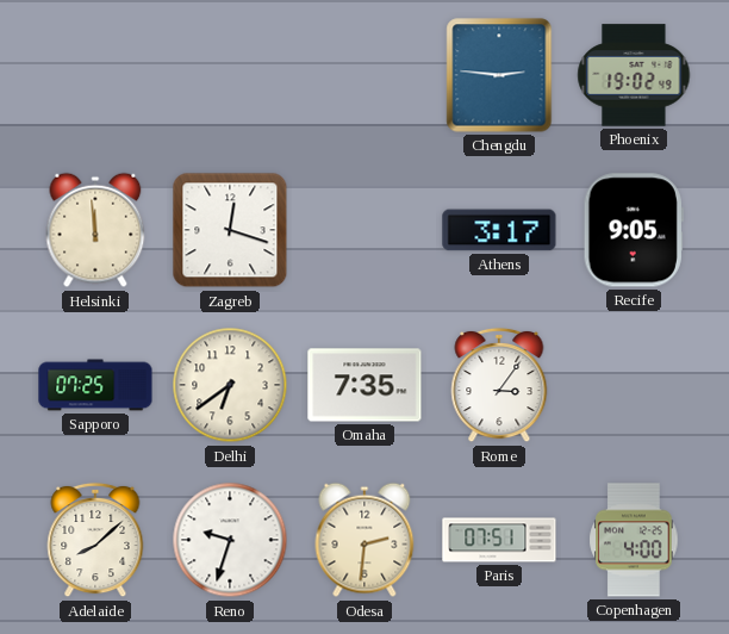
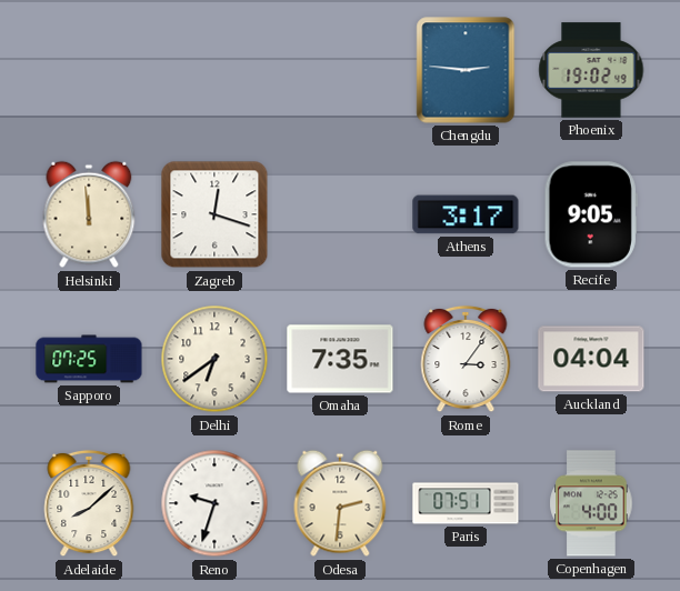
Auckland: none -> 04:04
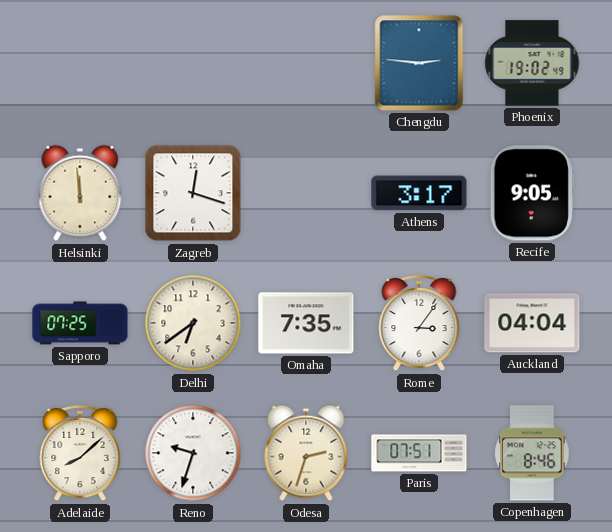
Odesa: 2:31 -> 2:33
Copenhagen: 4:00 -> 8:46
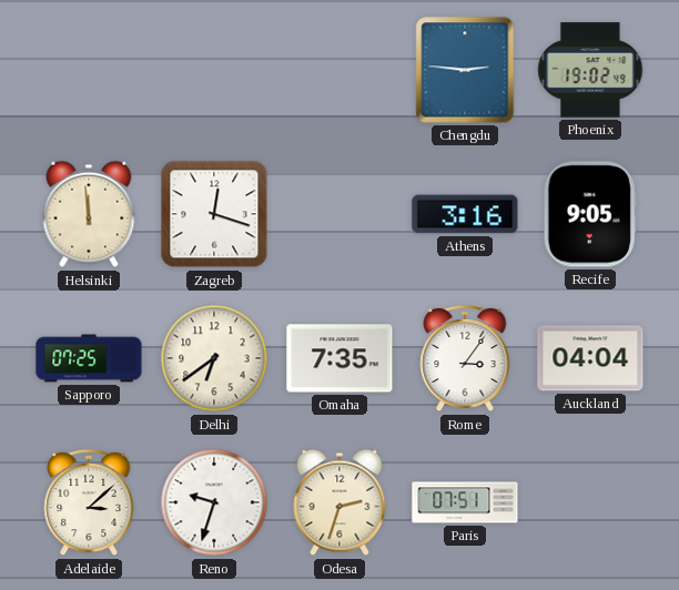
Athens: 3:17 -> 3:16
Adelaide: 8:08 -> 3:08
Copenhagen: 8:46 -> none
